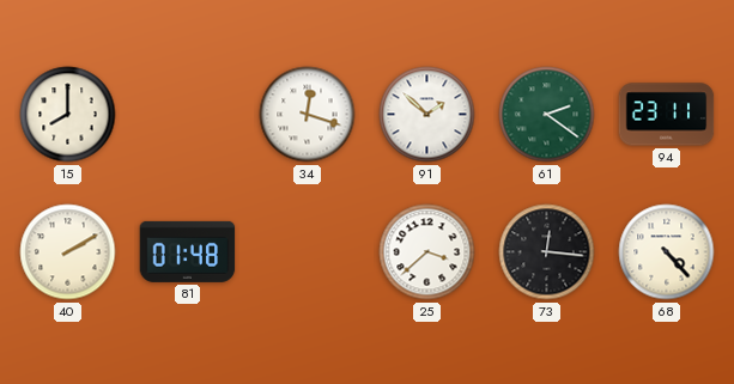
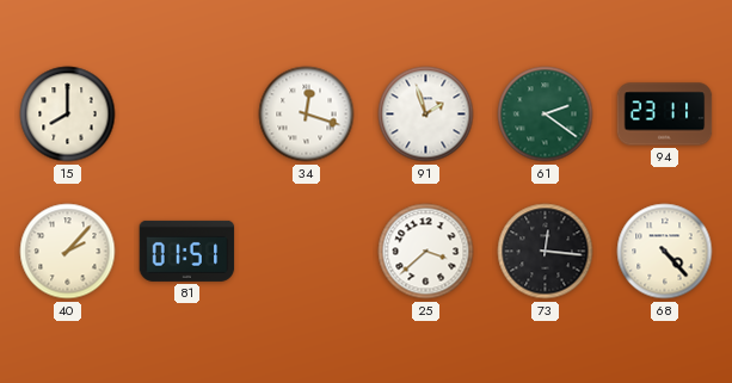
91: 1:52 -> 1:57
40: 2:10 -> 2:07
81: 01:48 -> 01:51
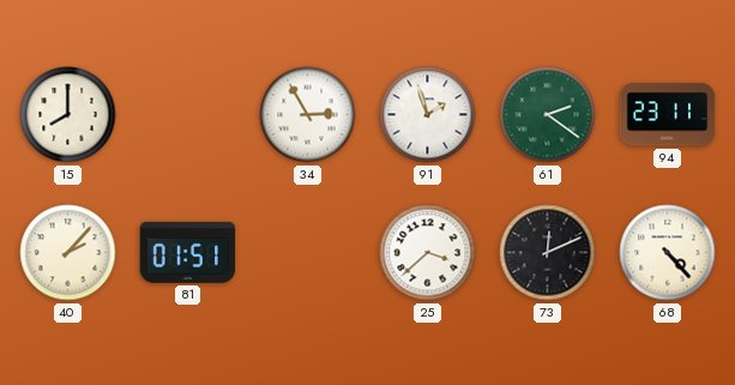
34: 12:18 -> 2:55
73: 12:16 -> 12:11
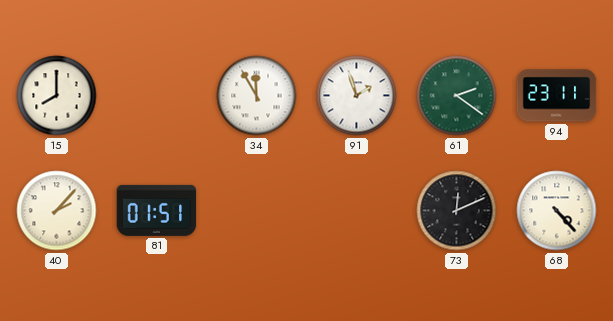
34: 2:55 -> 11:55
25: 3:38 -> none
